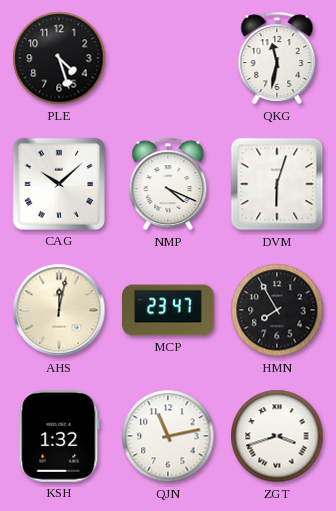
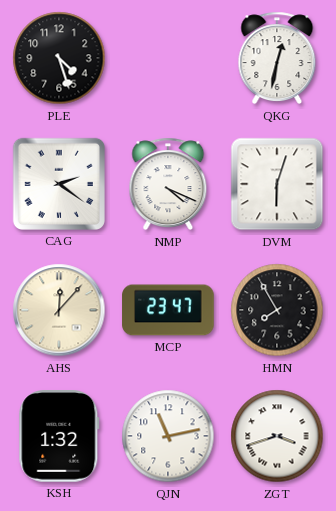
QKG: 11:32 -> 12:32
CAG: 10:08 -> 2:21
AHS: 12:02 -> 12:07
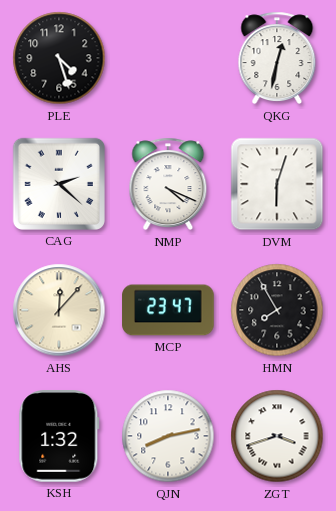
CAG: 2:21 -> 2:22
QJN: 11:13 -> 8:13
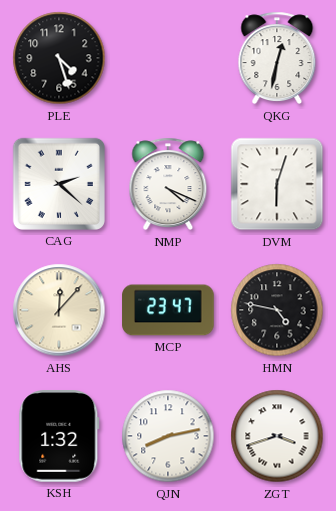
HMN: 7:55 -> 4:47
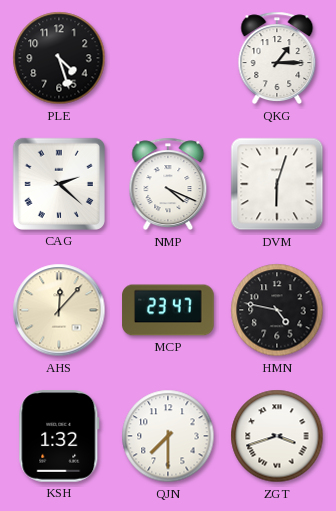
QKG: 12:32 -> 1:15
QJN: 8:13 -> 7:30
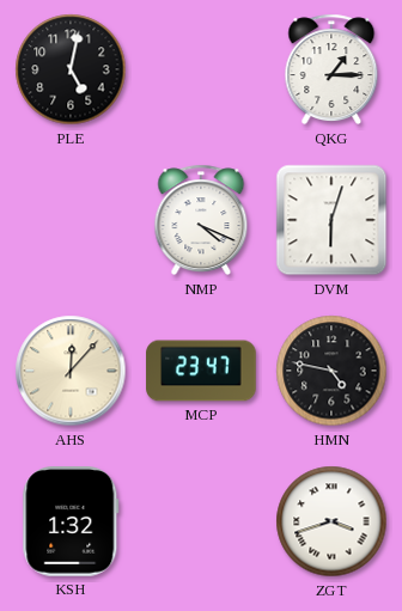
PLE: 4:27 -> 5:02
CAG: 2:22 -> none
QJN: 7:30 -> none
